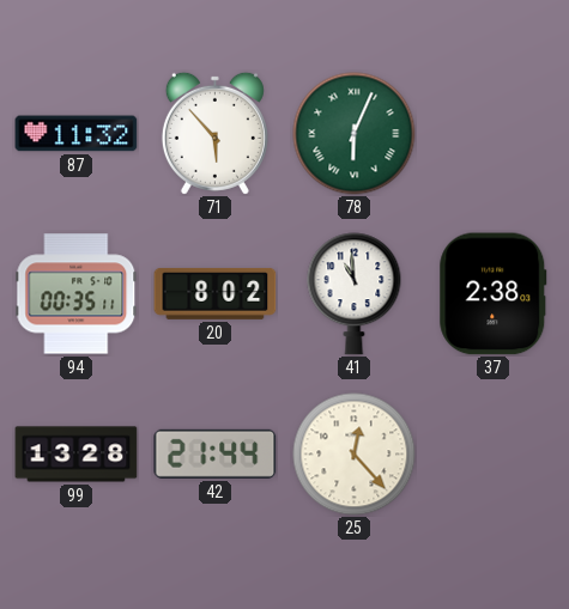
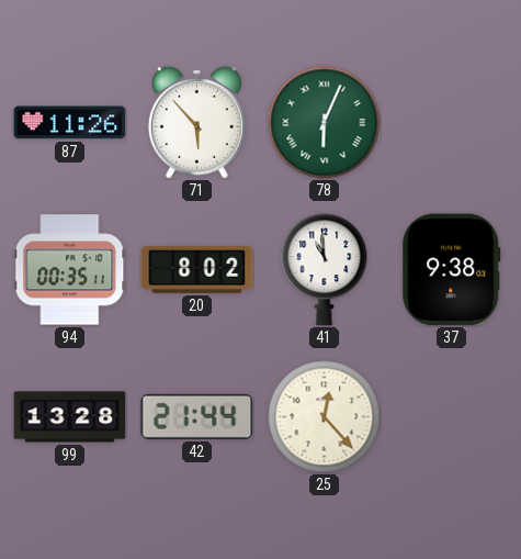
87: 11:32 -> 11:26
37: 2:38 -> 9:38
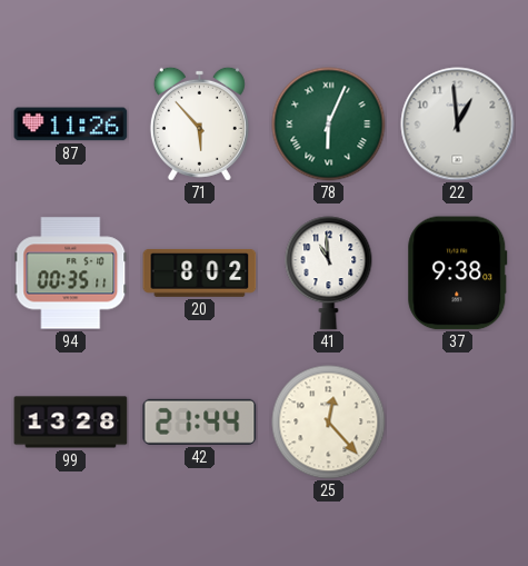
22: none -> 12:59
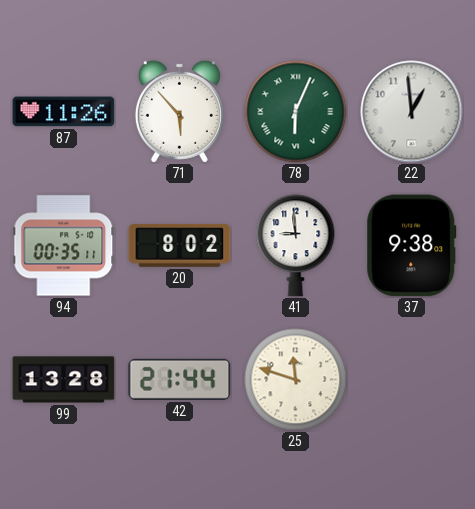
41: 10:59 -> 8:59
25: 12:23 -> 11:48
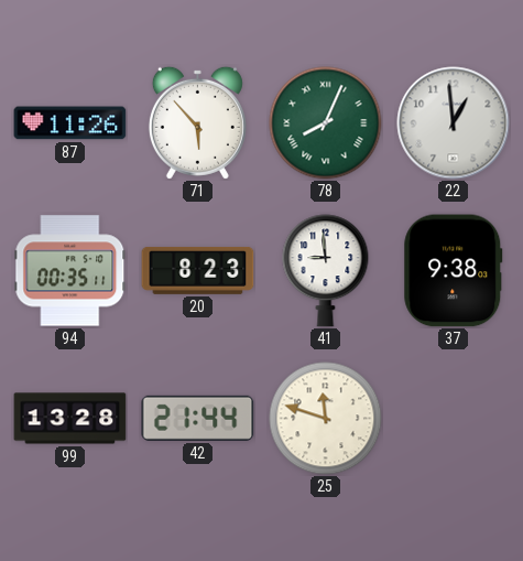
78: 6:04 -> 8:04
20: 8:02 -> 8:23
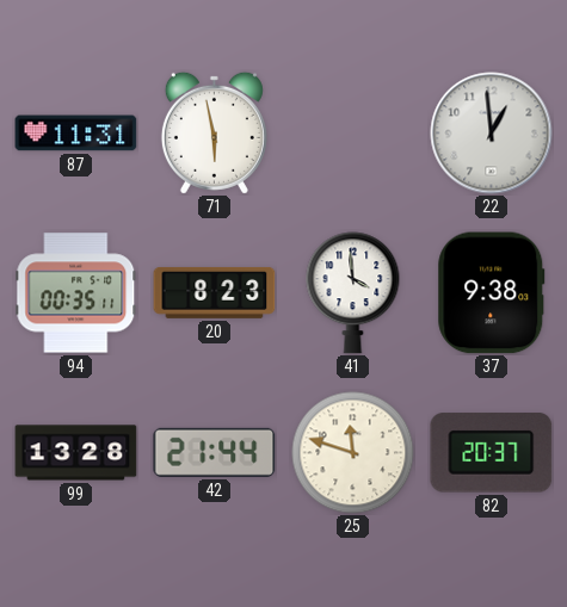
87: 11:26 -> 11:31
71: 5:53 -> 5:58
78: 8:04 -> none
41: 8:59 -> 3:59
82: none -> 20:37
